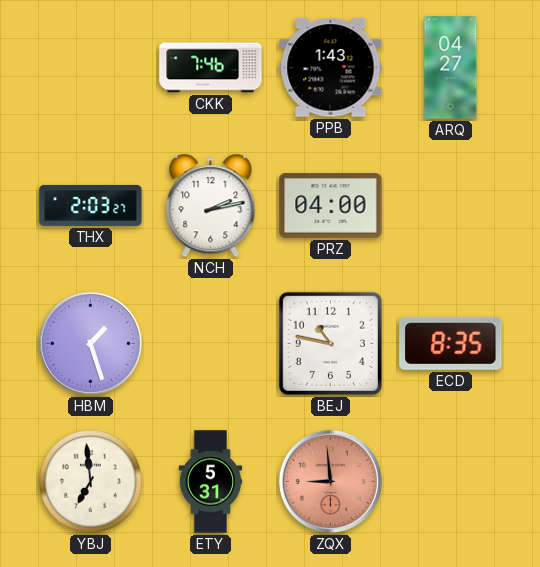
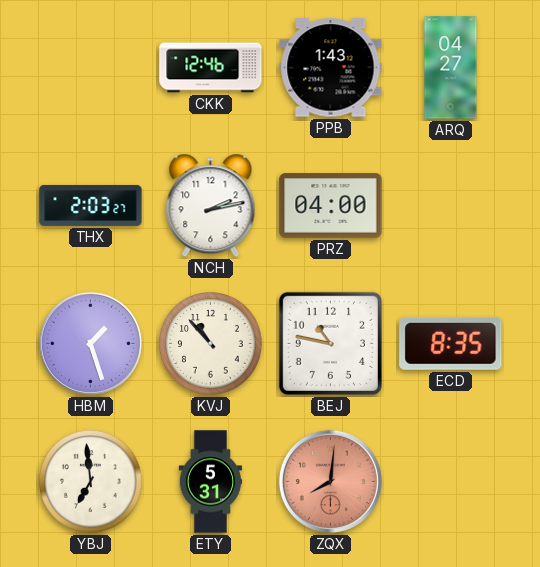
CKK: 7:46 -> 12:46
KVJ: none -> 10:53
ZQX: 8:59 -> 8:01
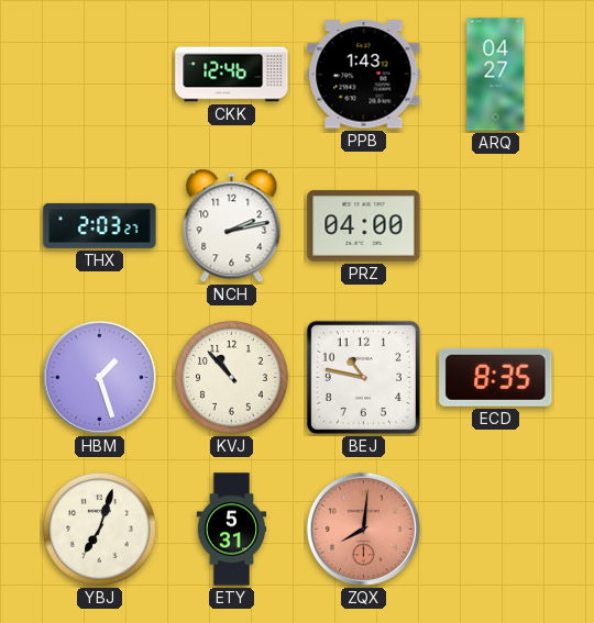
YBJ: 6:59 -> 7:03
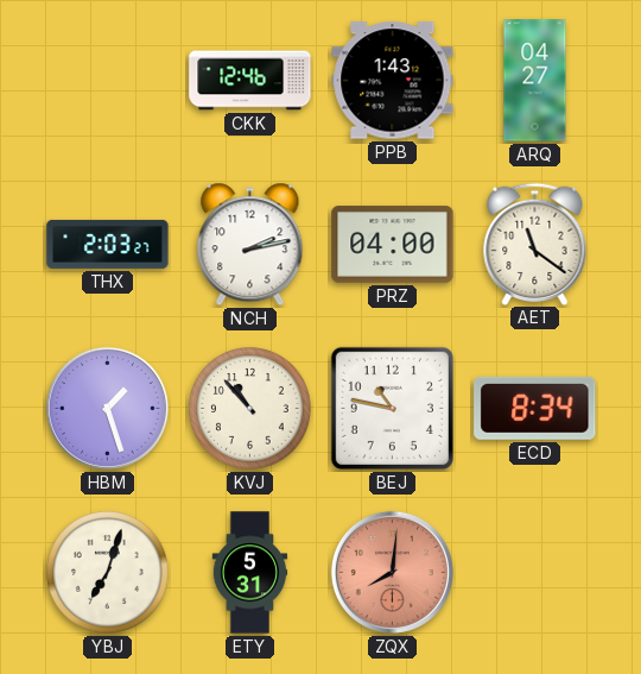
AET: none -> 11:21
ECD: 8:35 -> 8:34
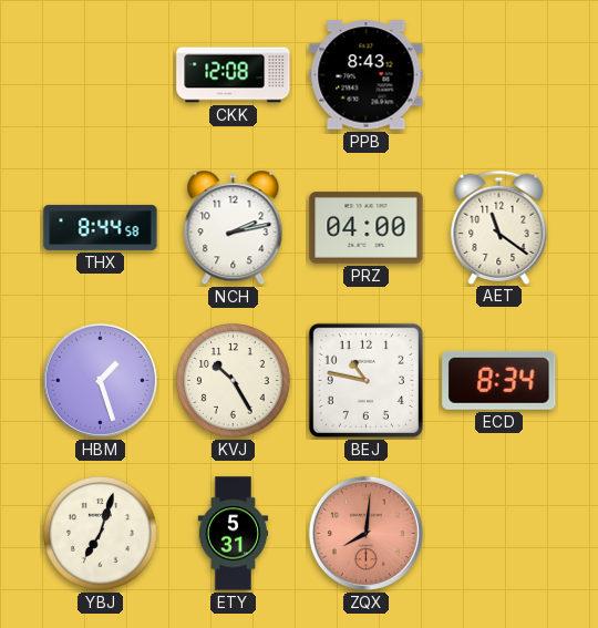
CKK: 12:46 -> 12:08
PPB: 1:43 -> 8:43
ARQ: 04:27 -> none
THX: 2:03 -> 8:44
KVJ: 10:53 -> 10:25
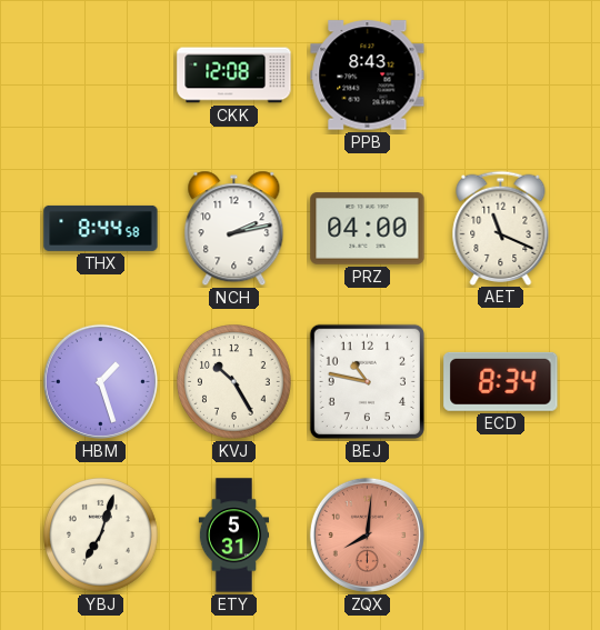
AET: 11:21 -> 11:19
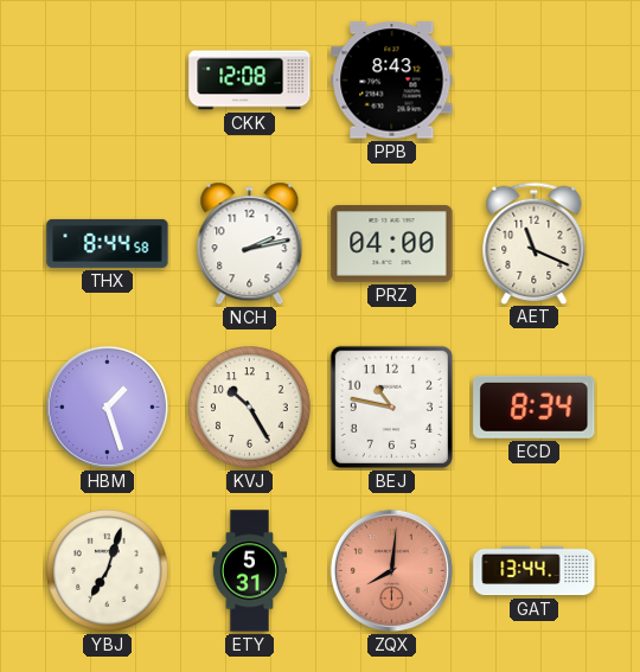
GAT: none -> 13:44
